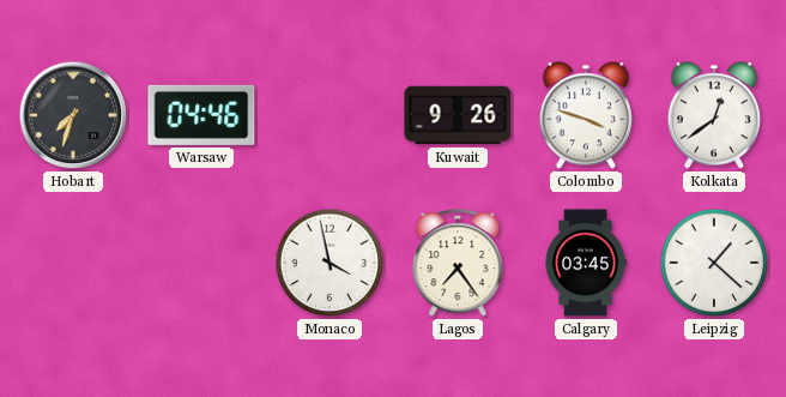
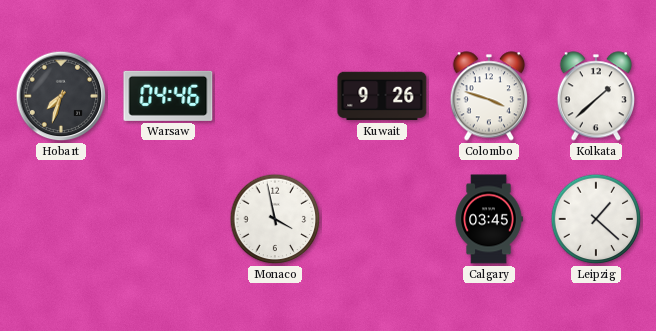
Kolkata: 12:39 -> 1:38
Lagos: 7:24 -> none
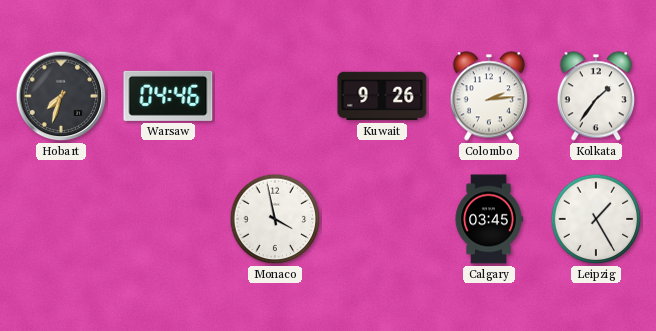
Colombo: 3:48 -> 2:14
Kolkata: 1:38 -> 1:36
Leipzig: 1:22 -> 1:25
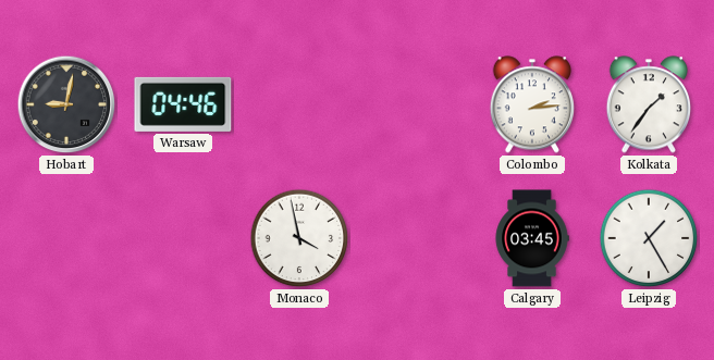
Hobart: 7:33 -> 9:02
Kuwait: 9:26 -> none
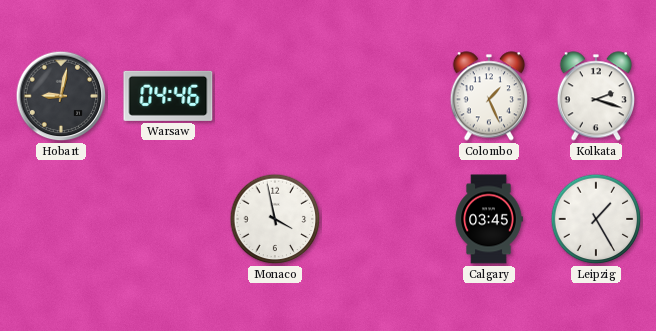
Colombo: 2:14 -> 1:26
Kolkata: 1:36 -> 2:18
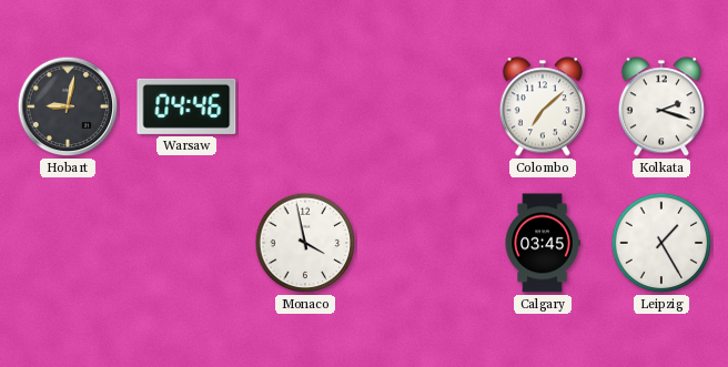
Colombo: 1:26 -> 7:08
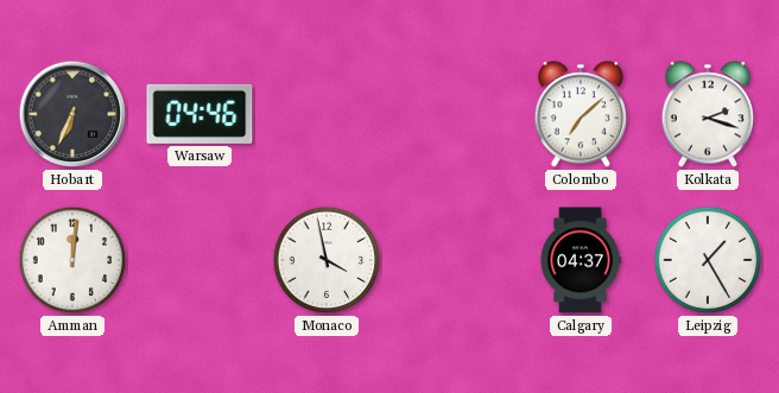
Hobart: 9:02 -> 6:34
Amman: none -> 12:01
Calgary: 03:45 -> 04:37
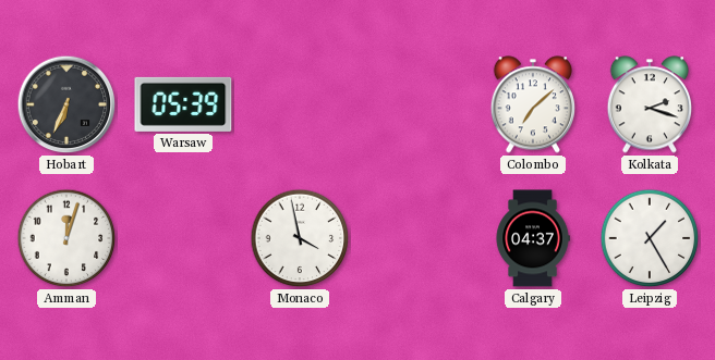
Warsaw: 04:46 -> 05:39
Amman: 12:01 -> 12:03
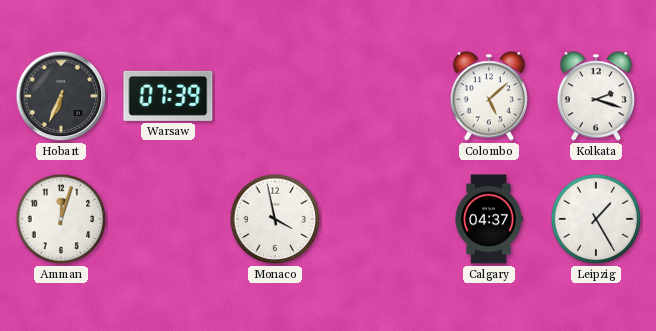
Warsaw: 05:39 -> 07:39
Colombo: 7:08 -> 5:08
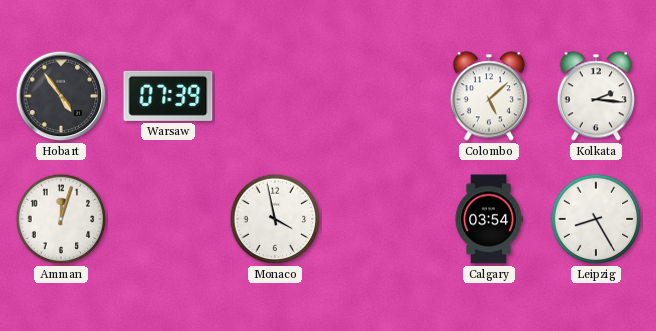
Hobart: 6:34 -> 4:54
Kolkata: 2:18 -> 2:16
Calgary: 04:37 -> 03:54
Leipzig: 1:25 -> 8:25
